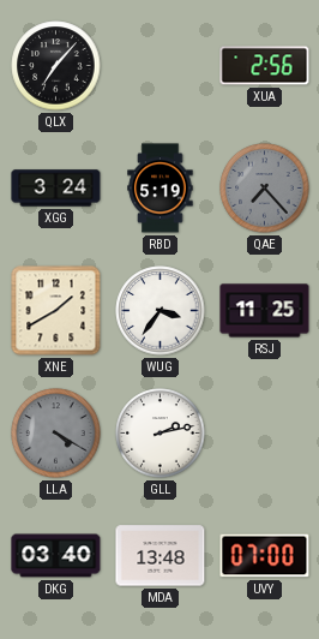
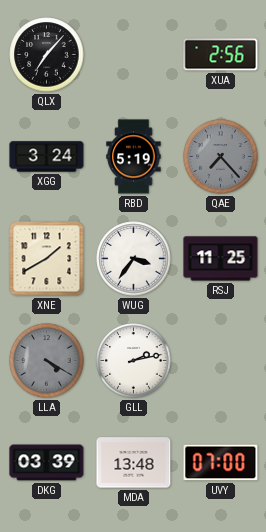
DKG: 03:40 -> 03:39
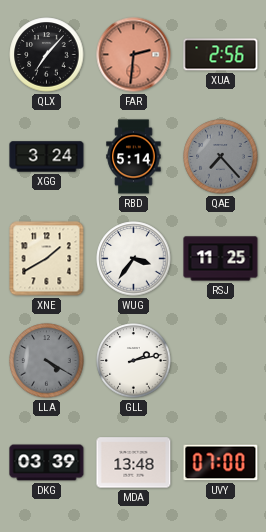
FAR: none -> 2:31
RBD: 5:19 -> 5:14
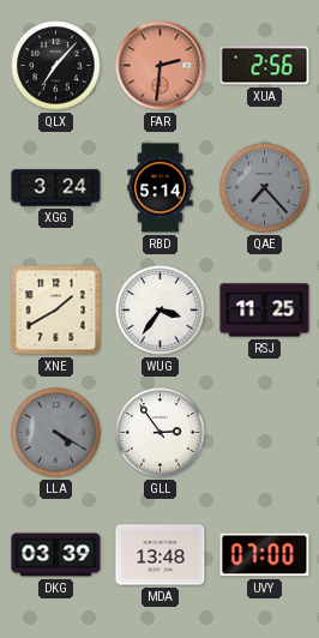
GLL: 2:13 -> 2:54
